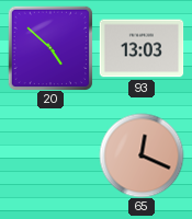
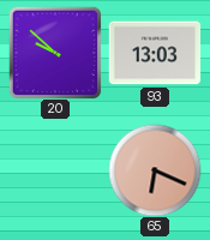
20: 4:52 -> 9:52
65: 12:19 -> 6:19
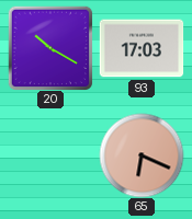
20: 9:52 -> 10:20
93: 13:03 -> 17:03
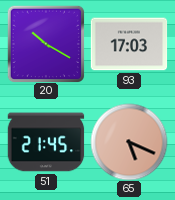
51: none -> 21:45
65: 6:19 -> 5:19
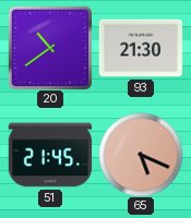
20: 10:20 -> 10:39
93: 17:03 -> 21:30
